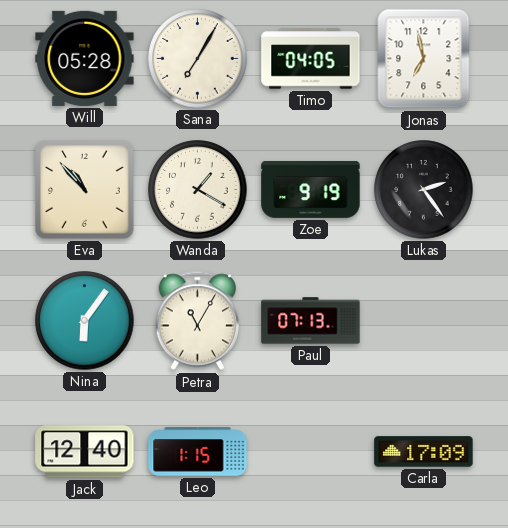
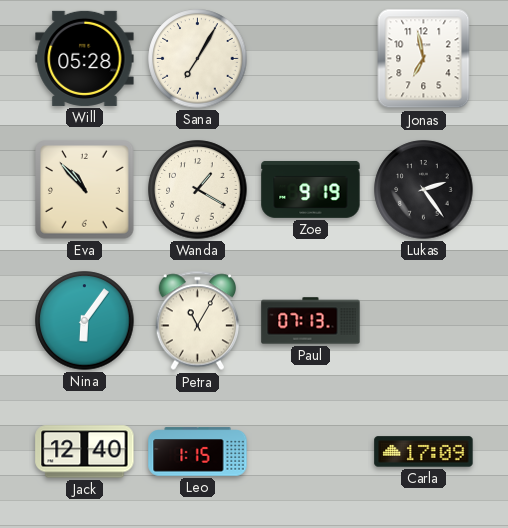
Timo: 04:05 -> none
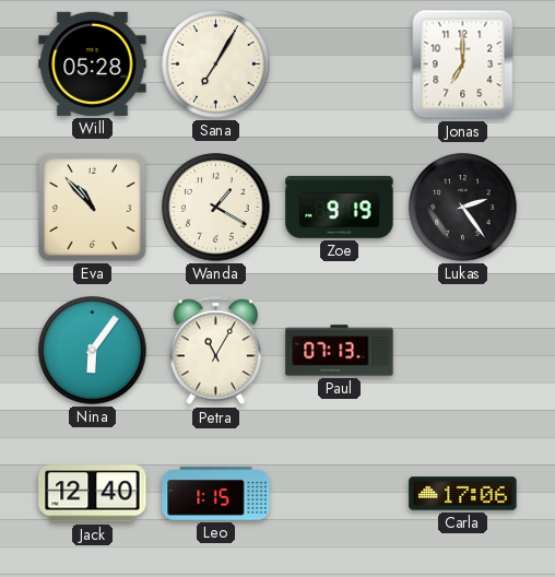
Jonas: 6:58 -> 7:00
Carla: 17:09 -> 17:06
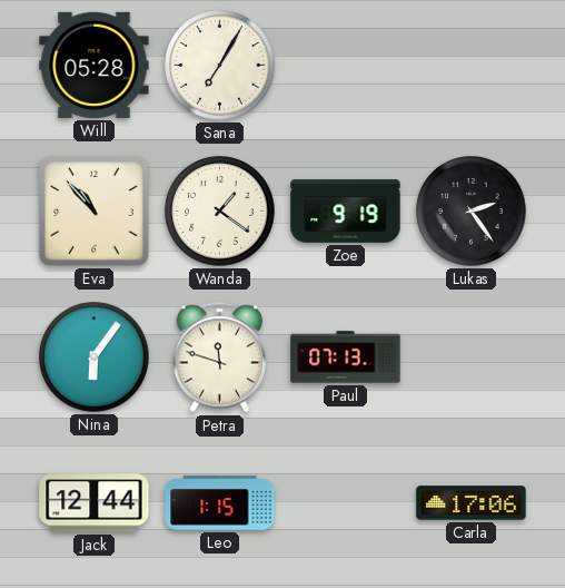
Jonas: 7:00 -> none
Wanda: 1:20 -> 1:21
Petra: 11:05 -> 11:48
Jack: 12:40 -> 12:44
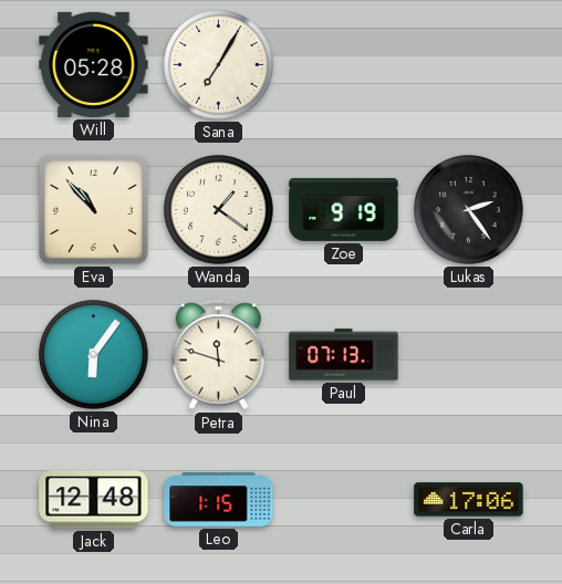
Jack: 12:44 -> 12:48
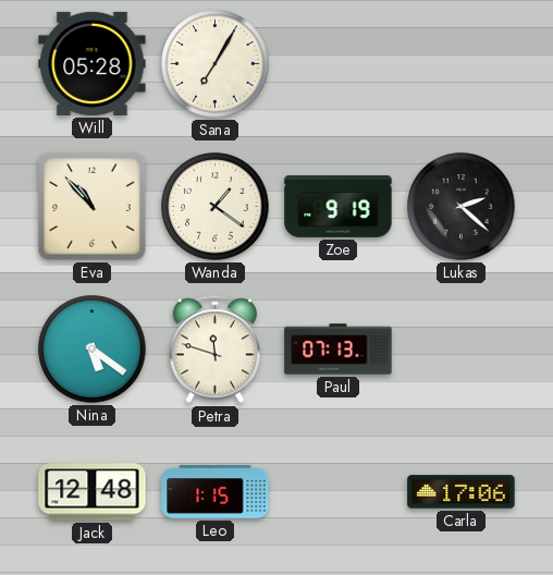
Lukas: 2:24 -> 2:22
Nina: 6:06 -> 5:21
